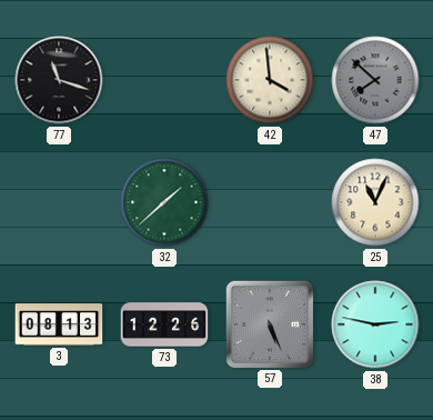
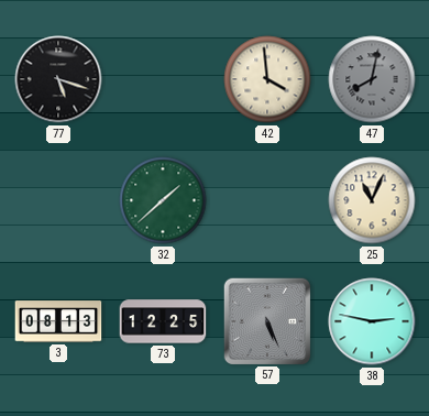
77: 11:18 -> 5:18
47: 7:52 -> 8:02
73: 12:26 -> 12:25
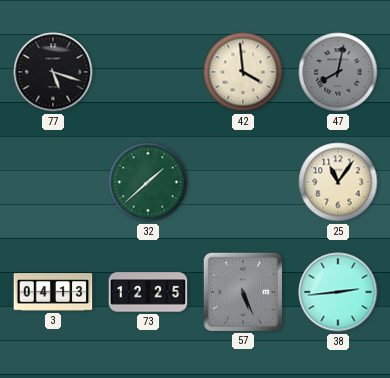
25: 11:04 -> 11:06
3: 08:13 -> 04:13
38: 2:47 -> 2:44
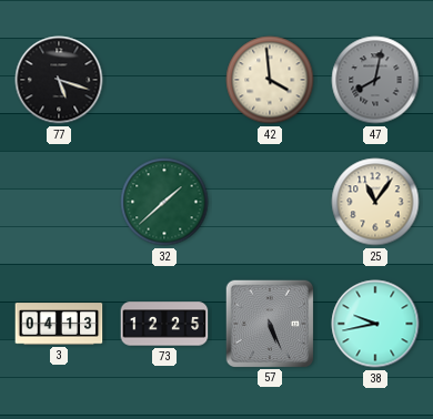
38: 2:44 -> 9:43
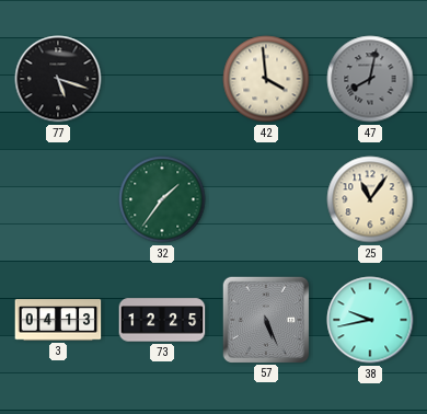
32: 1:38 -> 1:36
